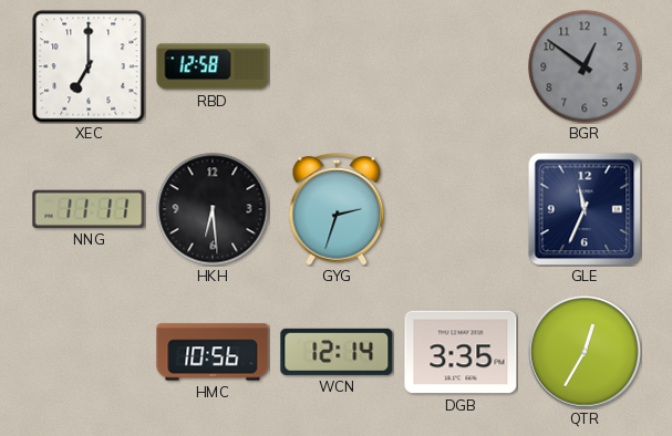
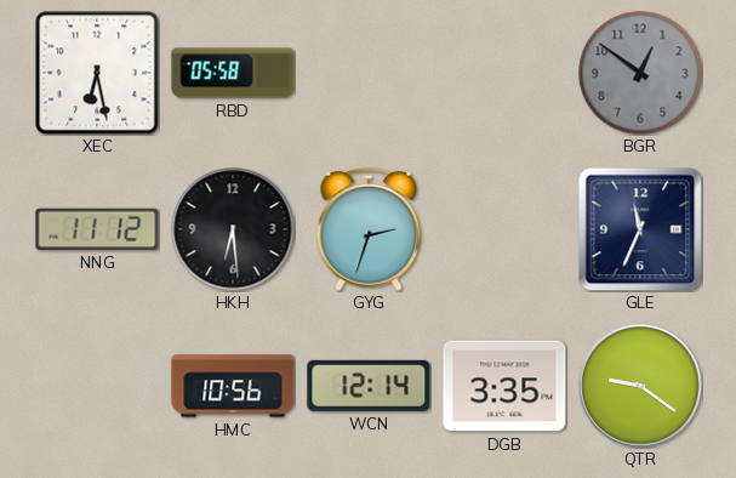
XEC: 7:00 -> 6:28
RBD: 12:58 -> 05:58
NNG: 11:11 -> 11:12
QTR: 12:35 -> 9:21
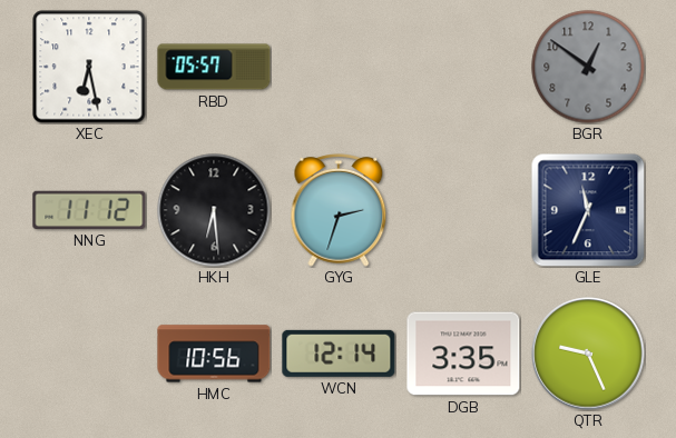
RBD: 05:58 -> 05:57
QTR: 9:21 -> 9:26
